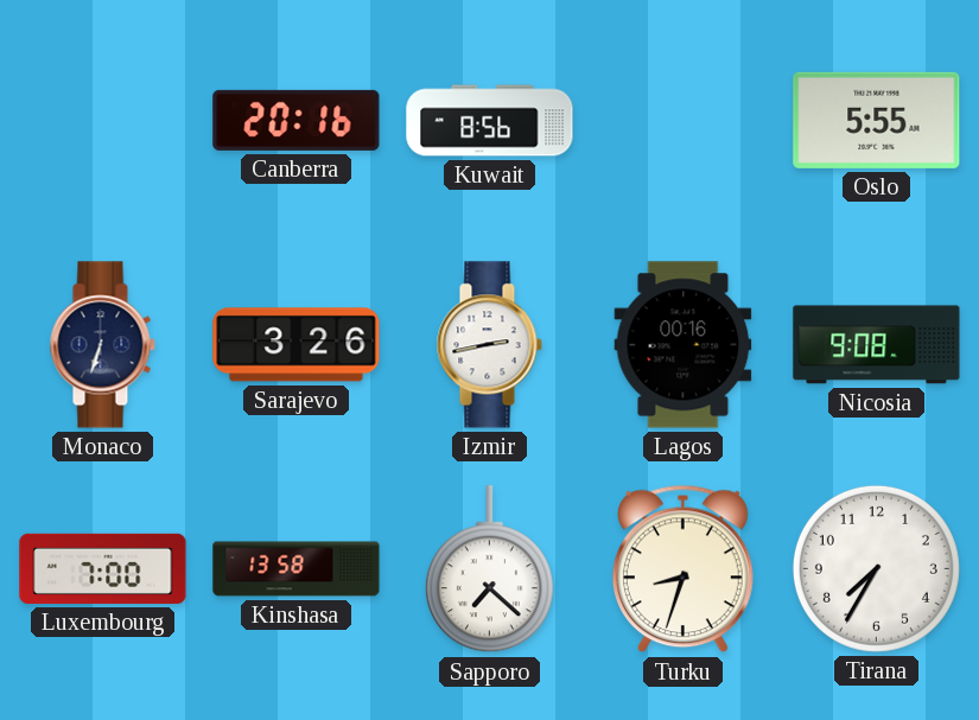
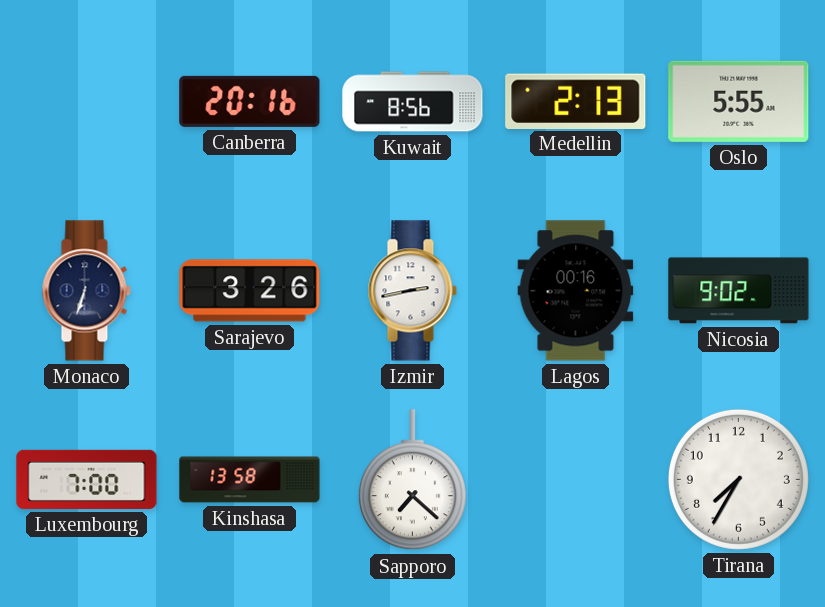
Medellin: none -> 2:13
Nicosia: 9:08 -> 9:02
Turku: 8:33 -> none
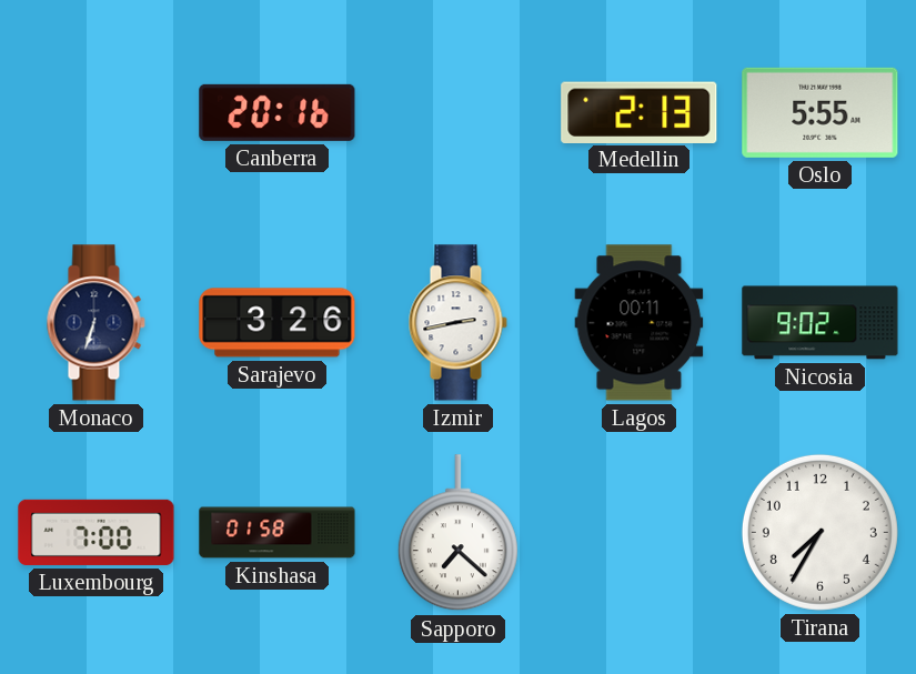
Kuwait: 8:56 -> none
Lagos: 00:16 -> 00:11
Kinshasa: 13:58 -> 01:58
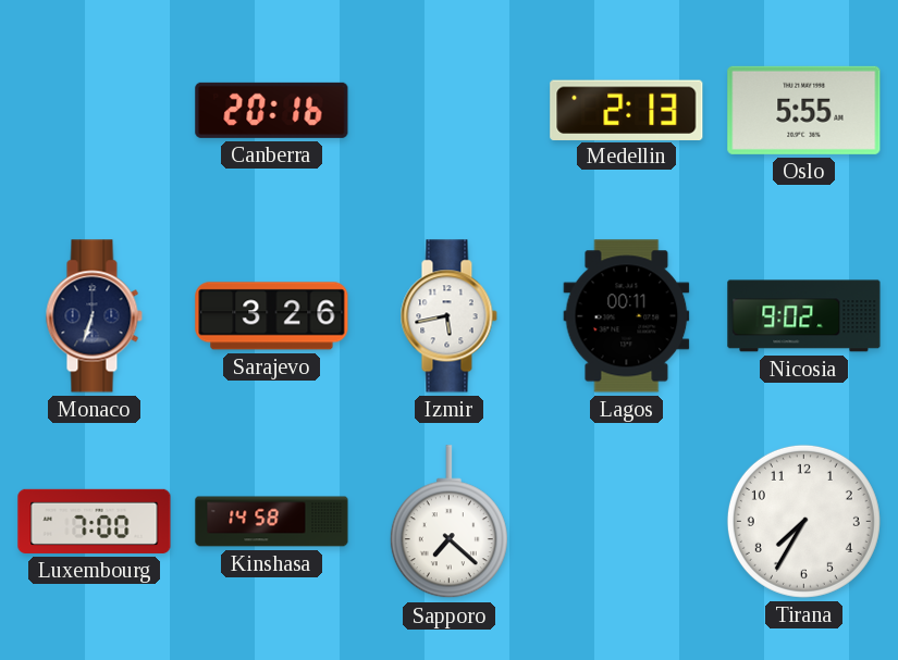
Izmir: 2:43 -> 5:43
Kinshasa: 01:58 -> 14:58
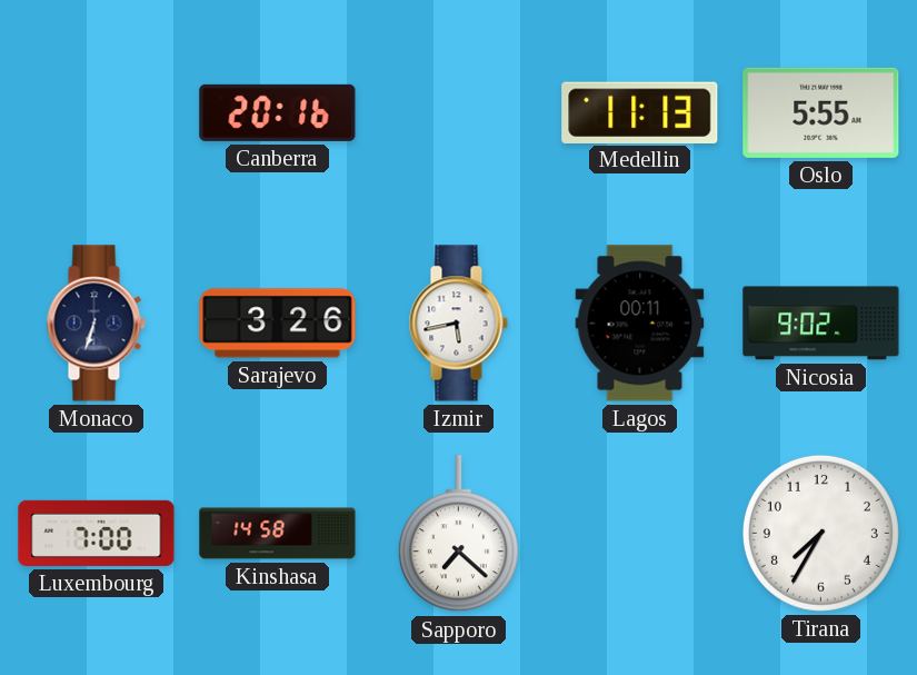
Medellin: 2:13 -> 11:13
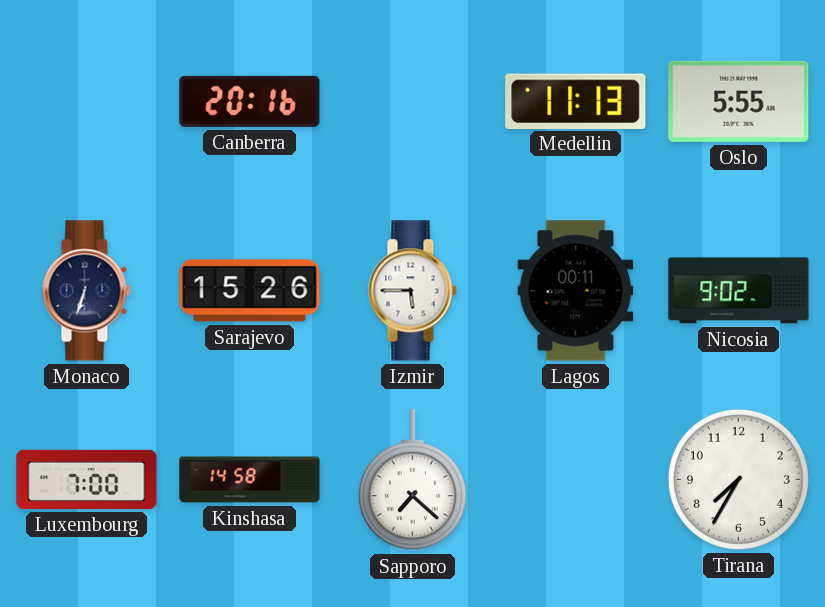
Sarajevo: 3:26 -> 15:26
Izmir: 5:43 -> 5:45
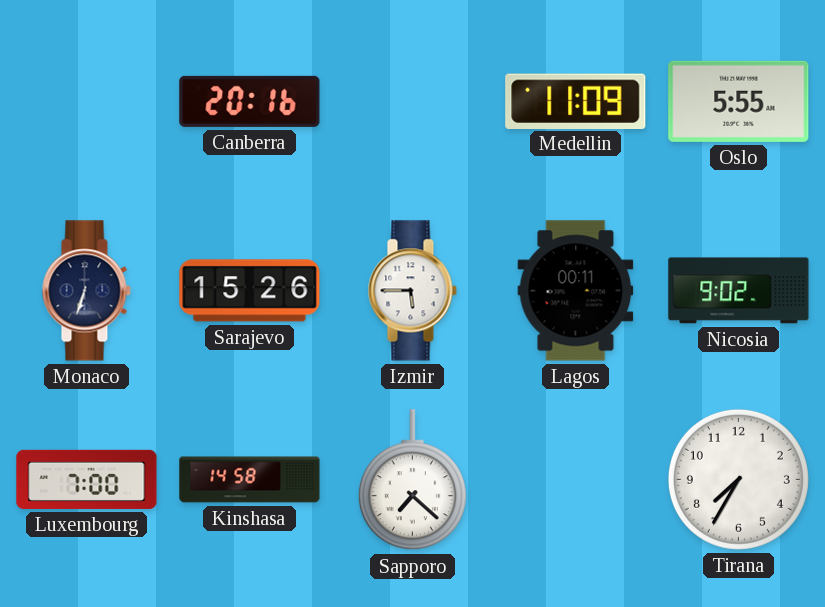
Medellin: 11:13 -> 11:09
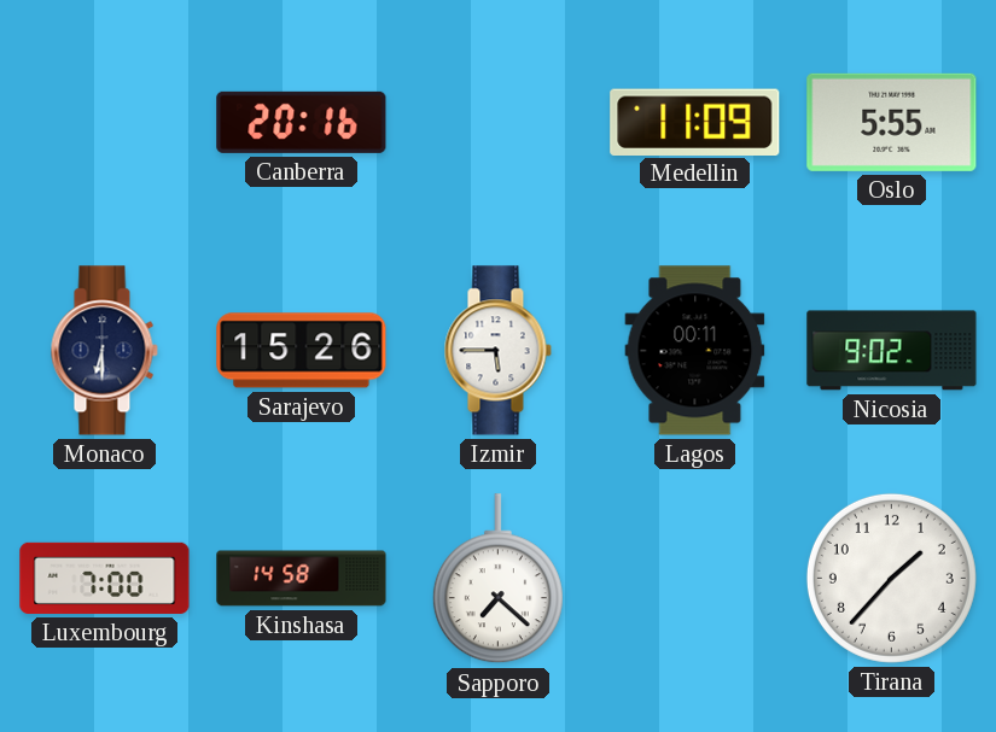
Monaco: 6:33 -> 6:30
Tirana: 7:35 -> 1:37
